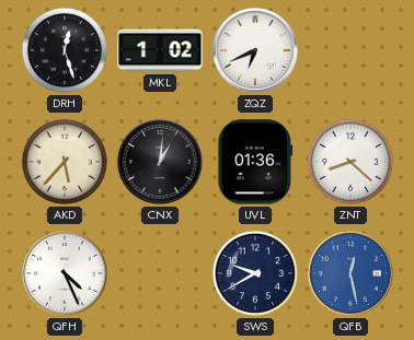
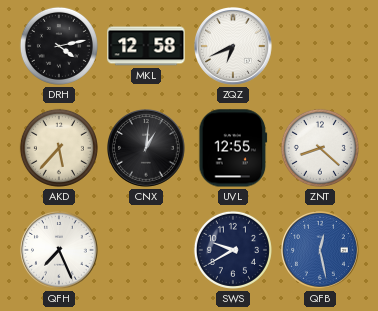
DRH: 12:27 -> 4:13
MKL: 1:02 -> 12:58
UVL: 01:36 -> 12:55
QFH: 4:26 -> 7:26
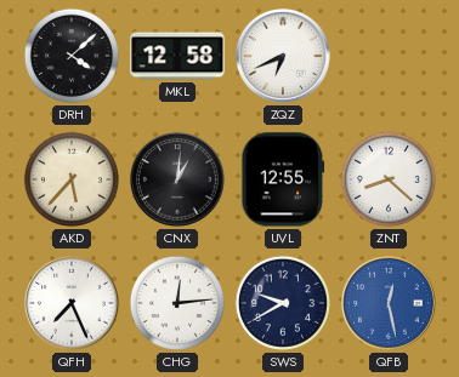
DRH: 4:13 -> 4:08
CHG: none -> 12:14
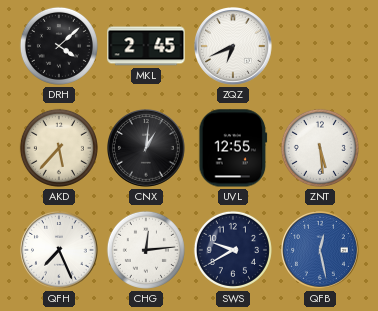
MKL: 12:58 -> 2:45
ZNT: 8:22 -> 5:29
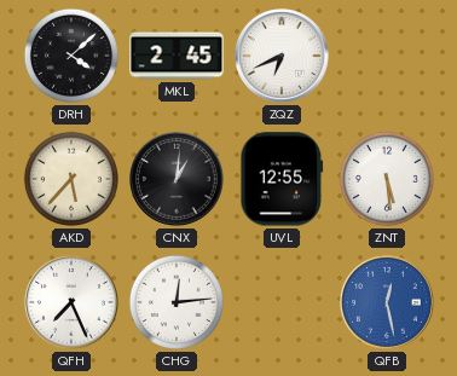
SWS: 9:40 -> none
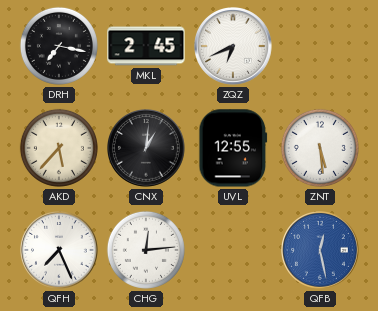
DRH: 4:08 -> 7:17
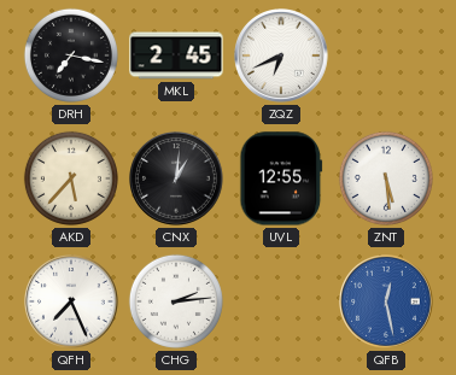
CHG: 12:14 -> 2:14
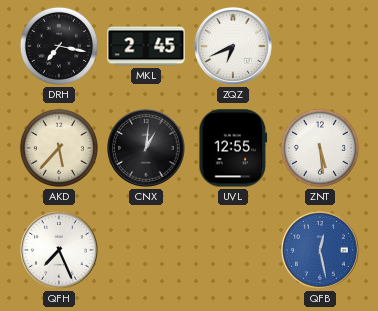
CHG: 2:14 -> none
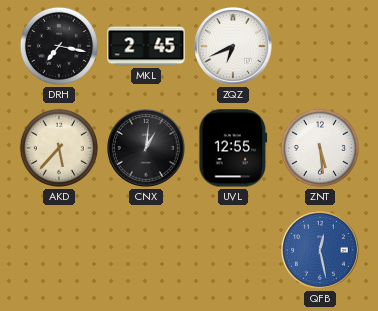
QFH: 7:26 -> none
